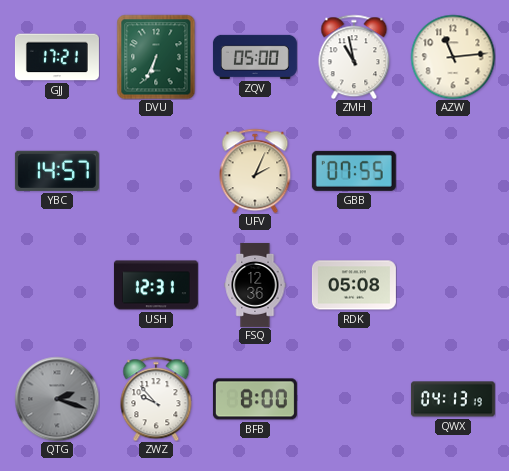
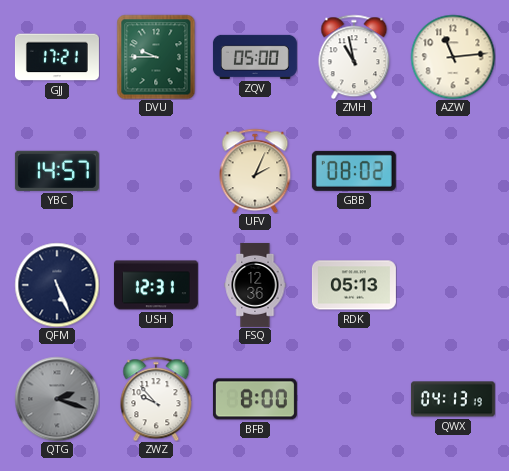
DVU: 6:34 -> 9:45
GBB: 07:55 -> 08:02
QFM: none -> 5:26
RDK: 05:08 -> 05:13
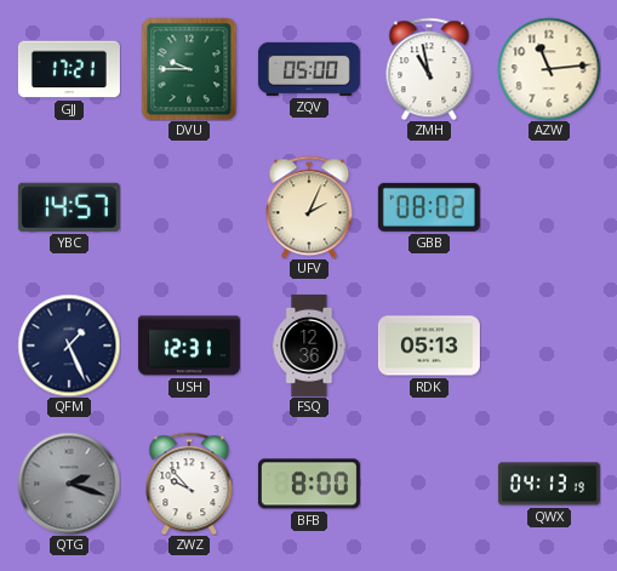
QFM: 5:26 -> 1:26
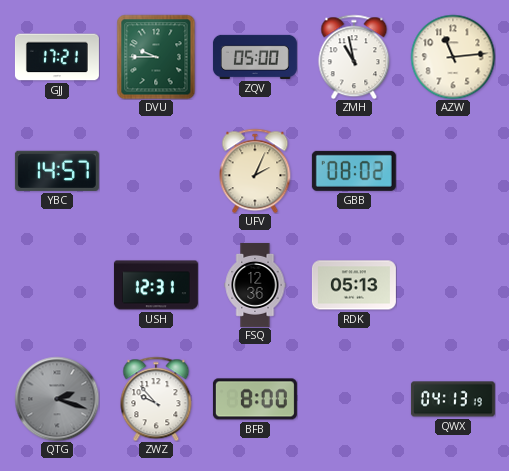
QFM: 1:26 -> none
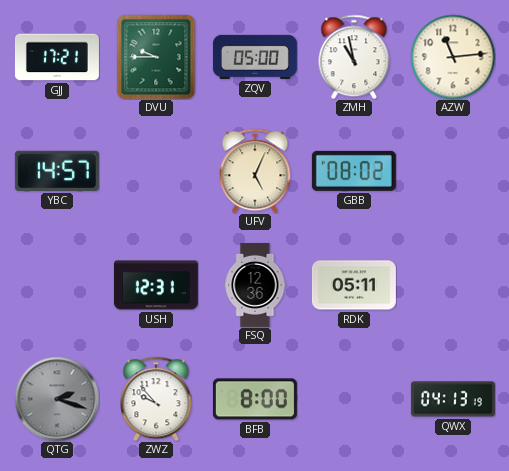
UFV: 2:04 -> 5:04
RDK: 05:13 -> 05:11
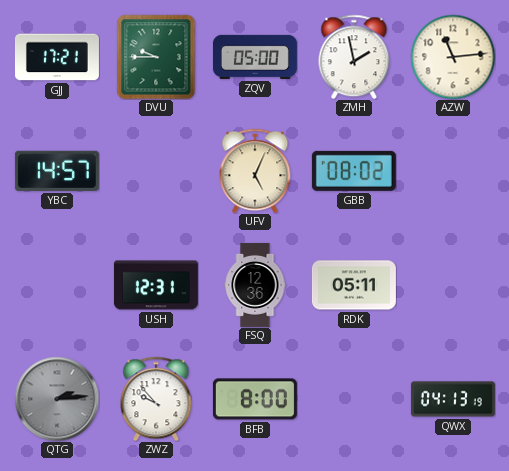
ZMH: 10:58 -> 1:58
QTG: 2:18 -> 2:14
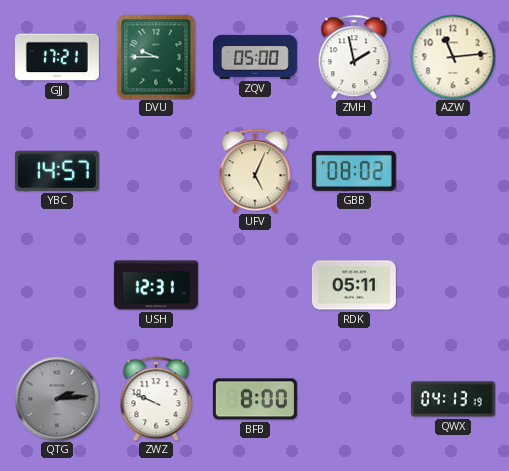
FSQ: 12:36 -> none
ZWZ: 9:53 -> 9:49
